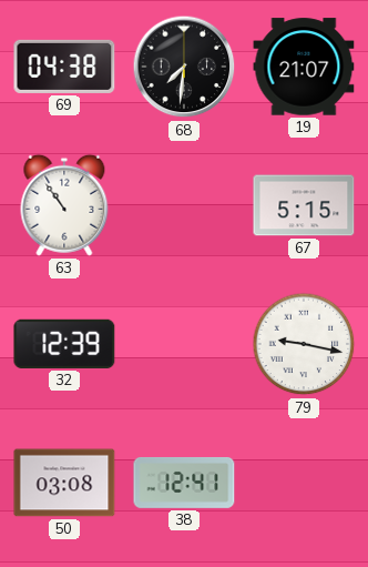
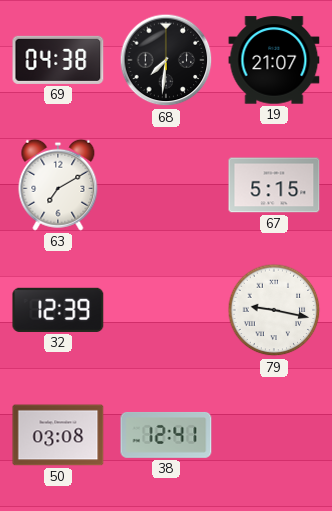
63: 10:54 -> 7:10
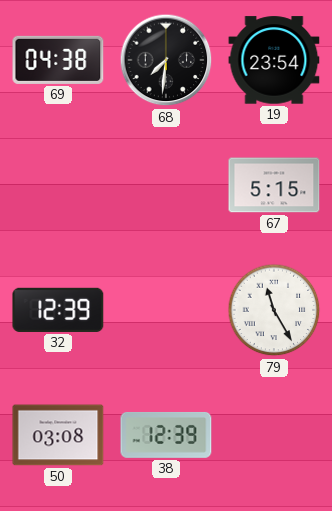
19: 21:07 -> 23:54
63: 7:10 -> none
79: 9:17 -> 11:25
38: 12:41 -> 12:39
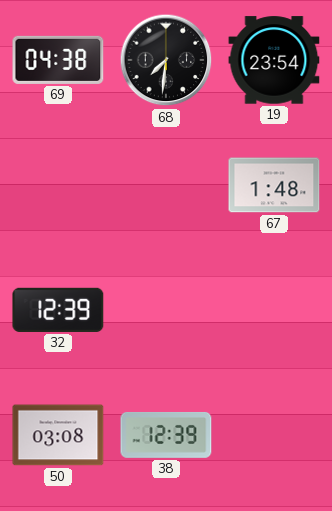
67: 5:15 -> 1:48
79: 11:25 -> none
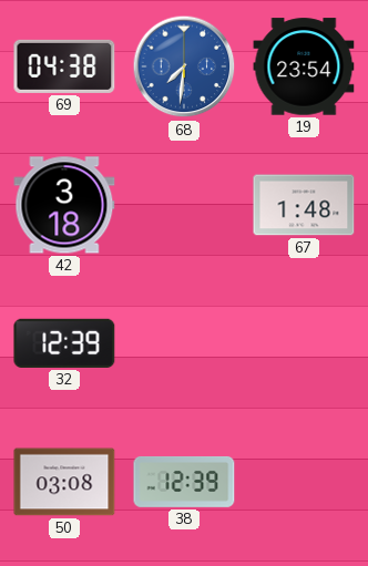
68 dial: black -> blue
42: none -> 3:18
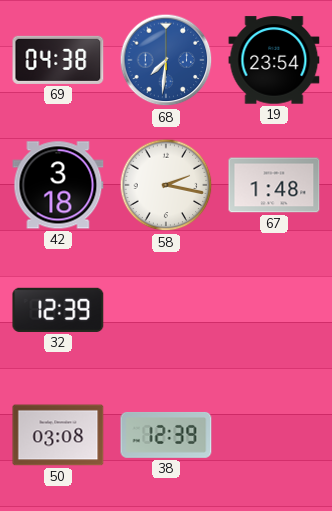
58: none -> 2:17
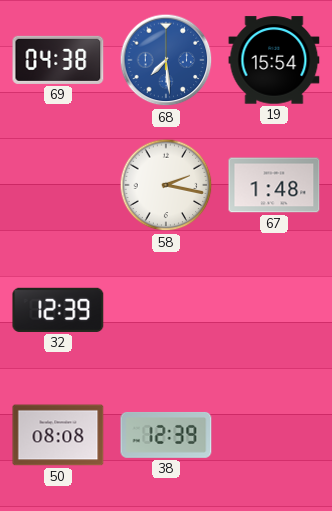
68: 7:31 -> 7:29
19: 23:54 -> 15:54
42: 3:18 -> none
50: 03:08 -> 08:08
